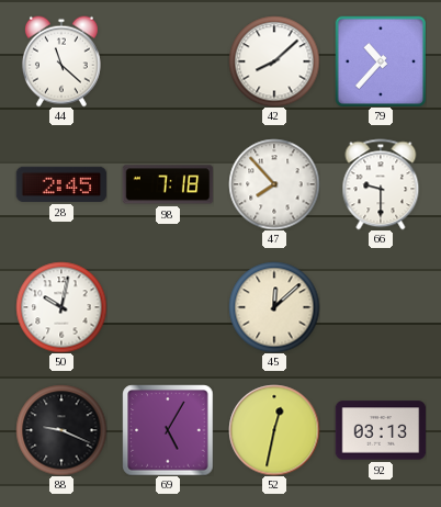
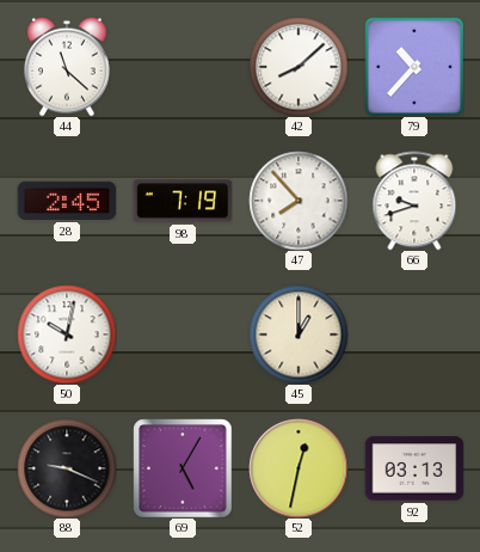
98: 7:18 -> 7:19
66: 9:30 -> 9:42
45: 12:08 -> 1:00
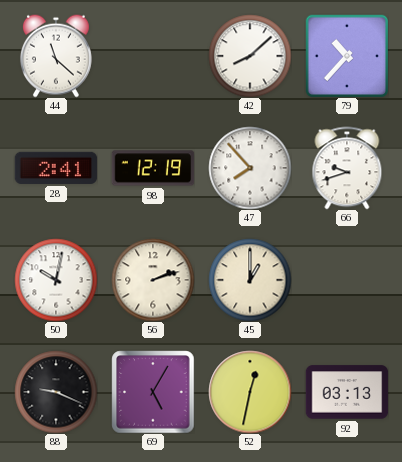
28: 2:45 -> 2:41
98: 7:19 -> 12:19
56: none -> 2:12
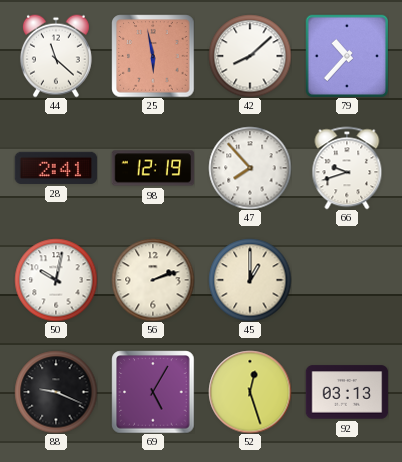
25: none -> 5:58
52: 12:32 -> 12:27
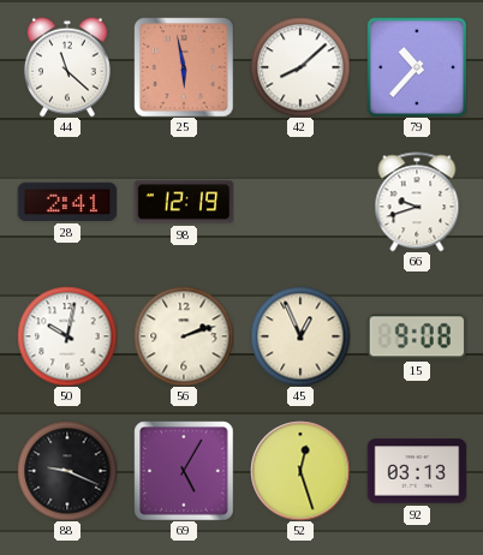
47: 7:53 -> none
45: 1:00 -> 12:56
15: none -> 9:08
